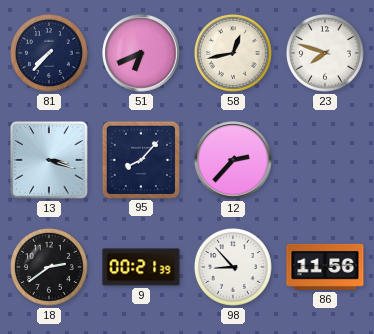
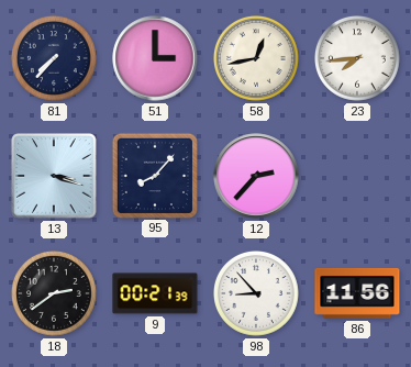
51: 6:41 -> 3:00
23: 7:48 -> 7:44
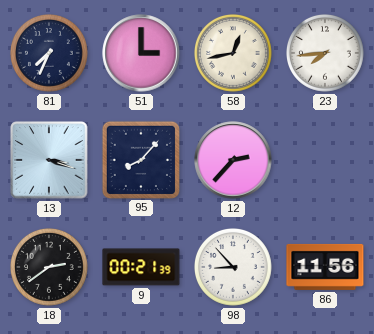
81: 7:37 -> 7:34
